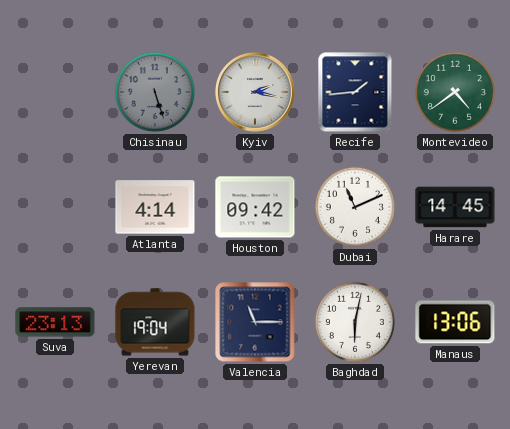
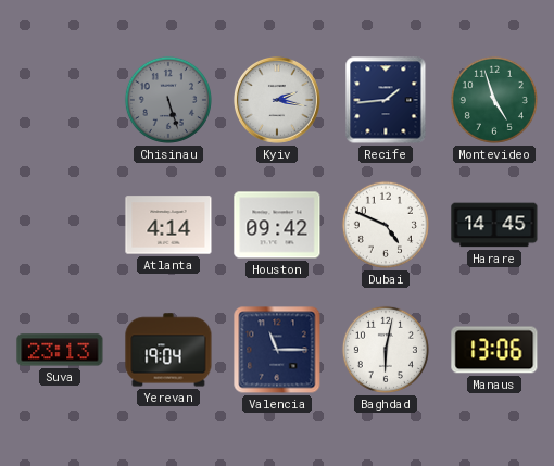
Montevideo: 4:39 -> 4:57
Dubai: 11:11 -> 4:49
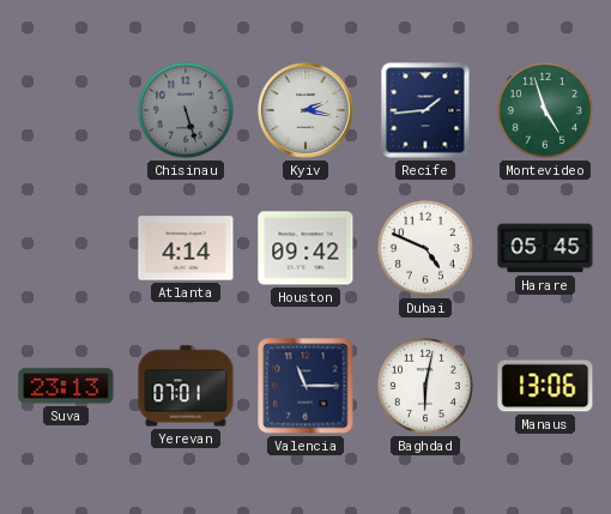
Harare: 14:45 -> 05:45
Yerevan: 19:04 -> 07:01
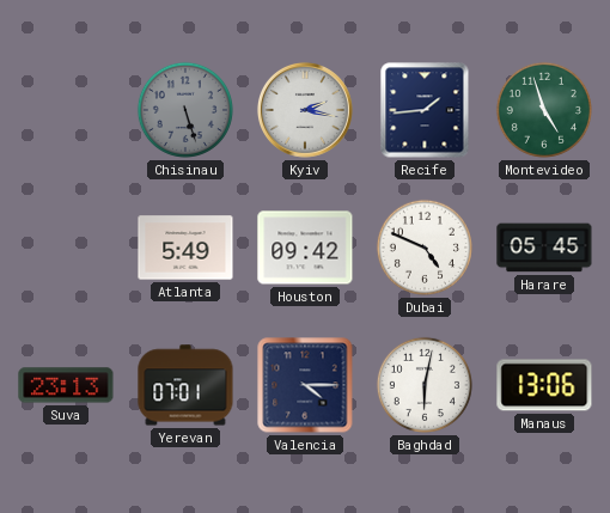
Atlanta: 4:14 -> 5:49
Valencia: 11:15 -> 4:15
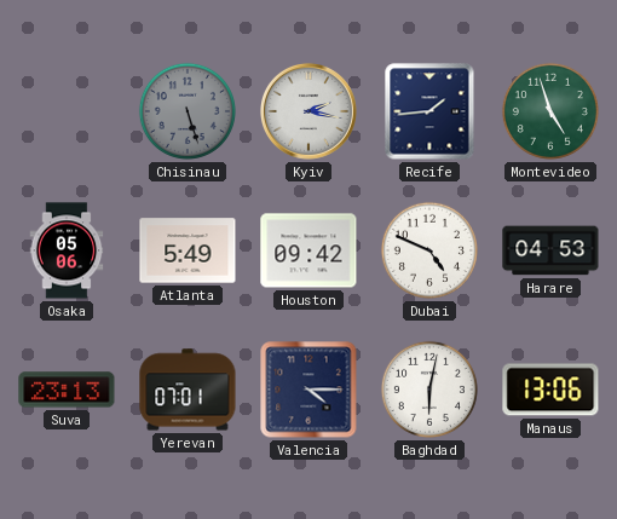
Osaka: none -> 05:06
Harare: 05:45 -> 04:53
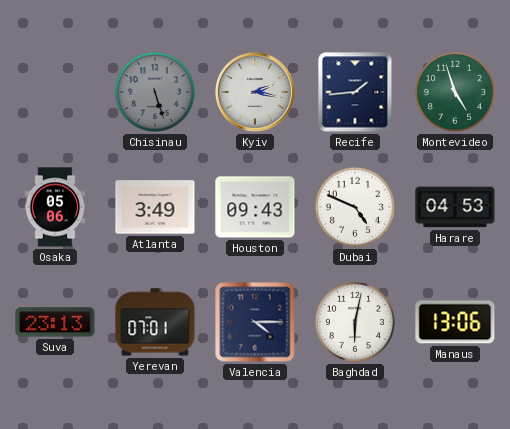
Atlanta: 5:49 -> 3:49
Houston: 09:42 -> 09:43
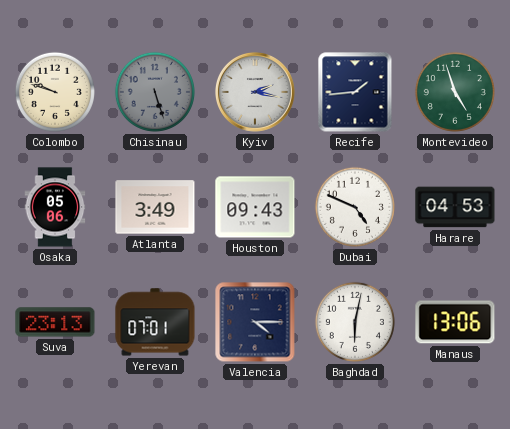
Colombo: none -> 9:48
